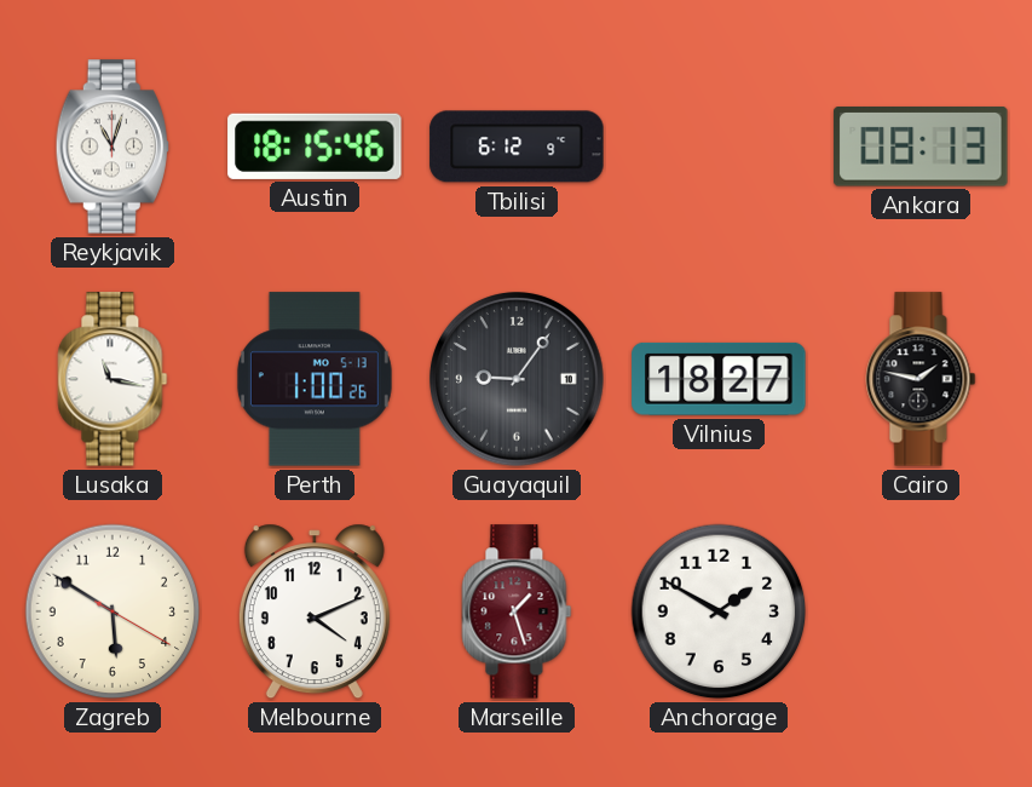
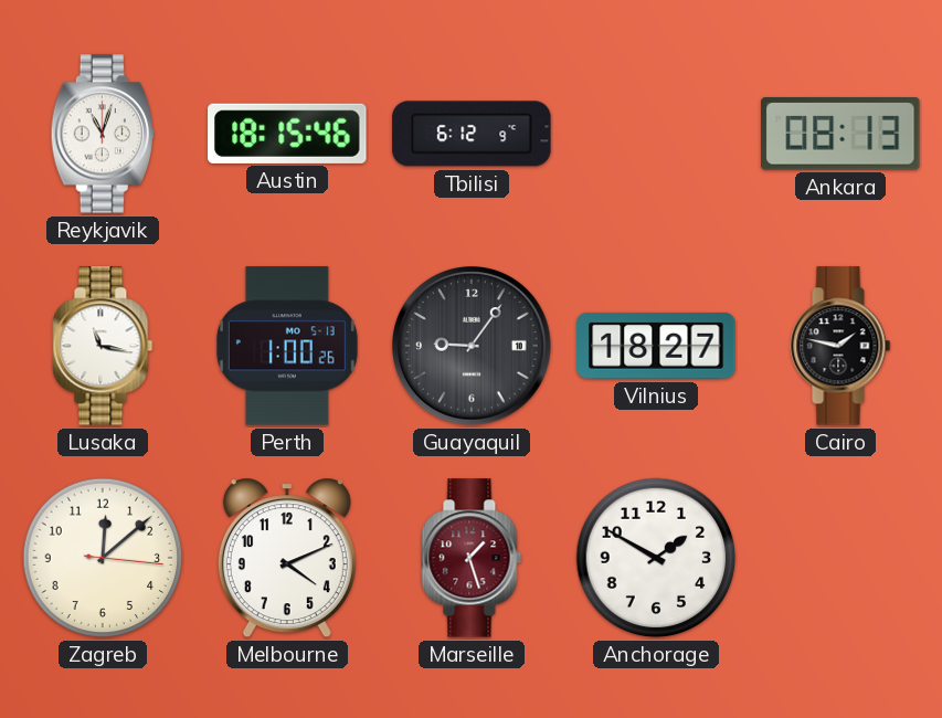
Zagreb: 5:50 -> 12:08
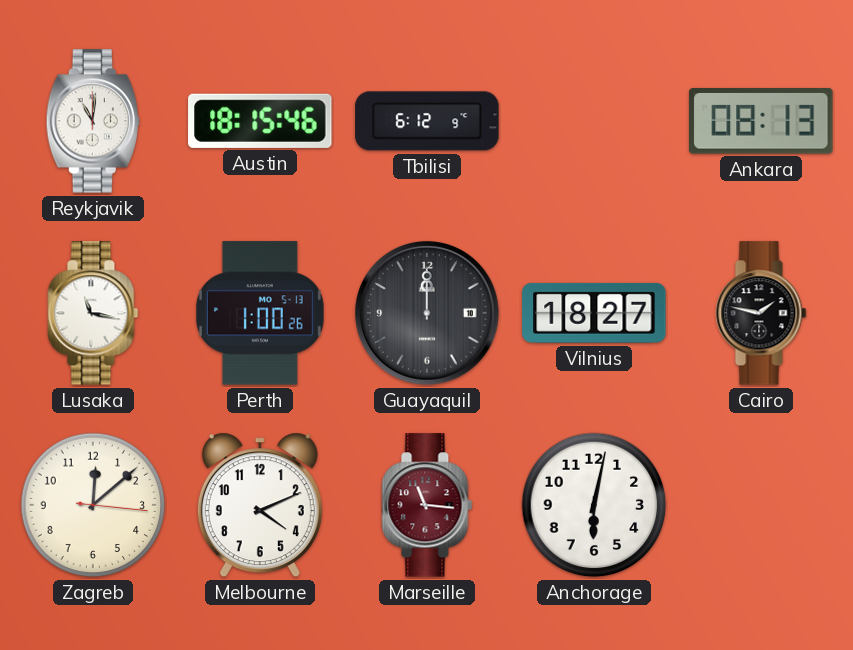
Reykjavik: 11:03 -> 11:01
Guayaquil: 9:06 -> 12:00
Marseille: 1:27 -> 11:16
Anchorage: 1:50 -> 6:02
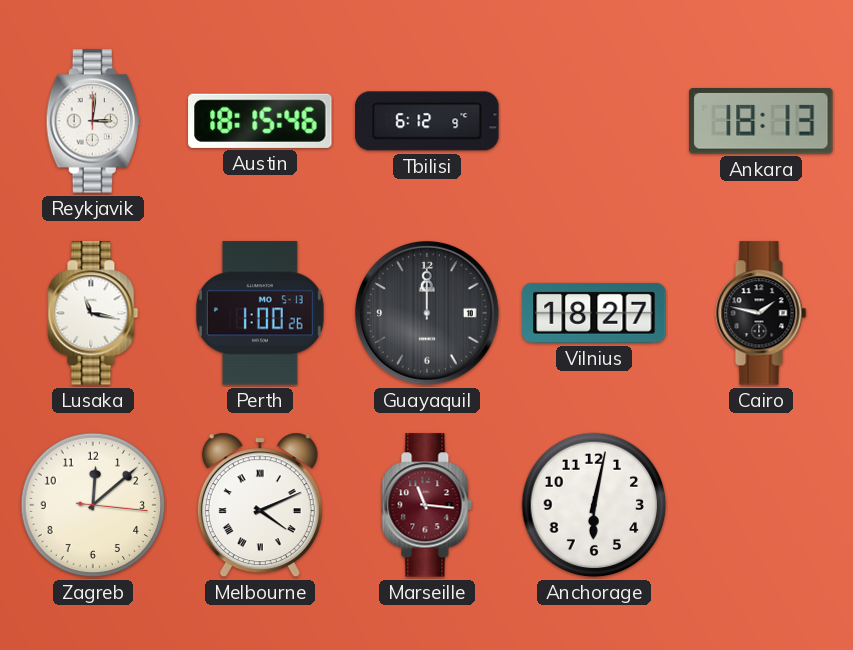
Reykjavik: 11:01 -> 3:01
Ankara: 08:13 -> 18:13
Melbourne numerals: Arabic -> Roman
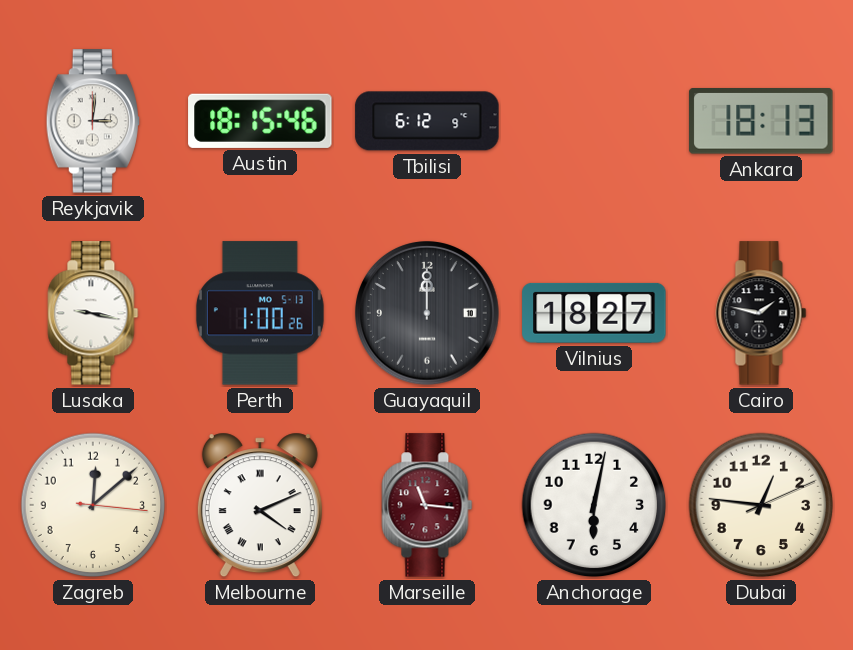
Lusaka: 11:17 -> 9:17
Dubai: none -> 12:46
